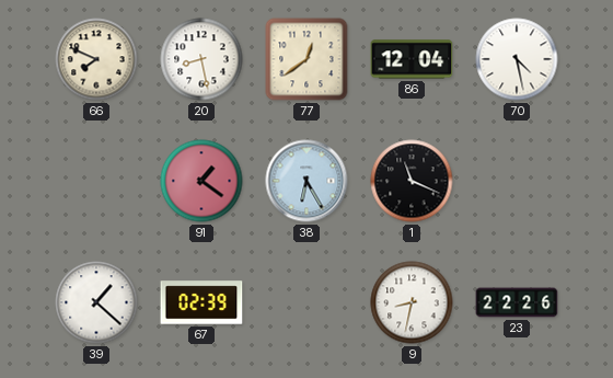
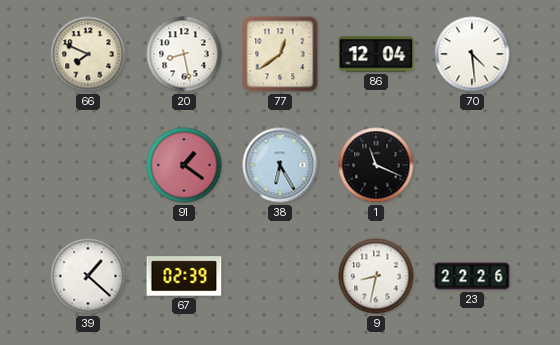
70: 4:28 -> 4:29
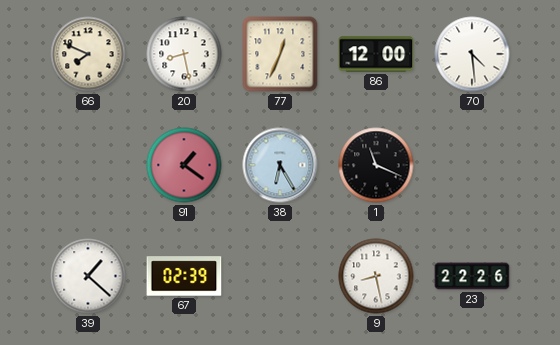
77: 12:39 -> 12:34
86: 12:04 -> 12:00
9: 8:32 -> 8:28
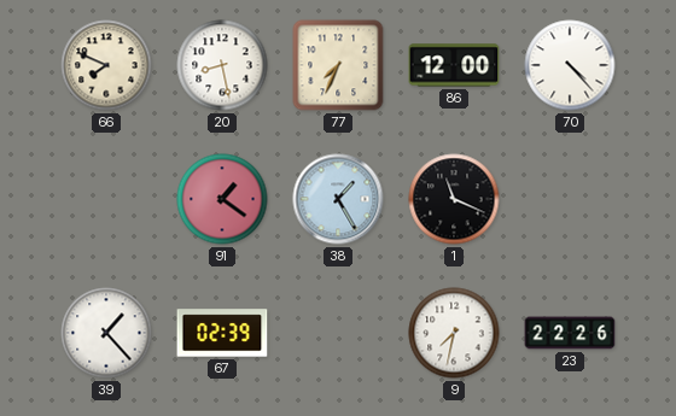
77: 12:34 -> 7:34
70: 4:29 -> 4:23
38: 6:25 -> 1:25
39: 1:22 -> 1:23
9: 8:28 -> 7:32
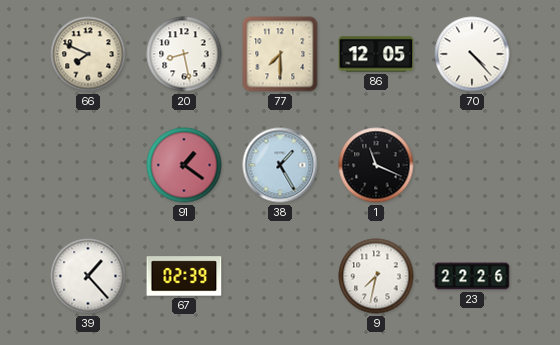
77: 7:34 -> 7:30
86: 12:00 -> 12:05
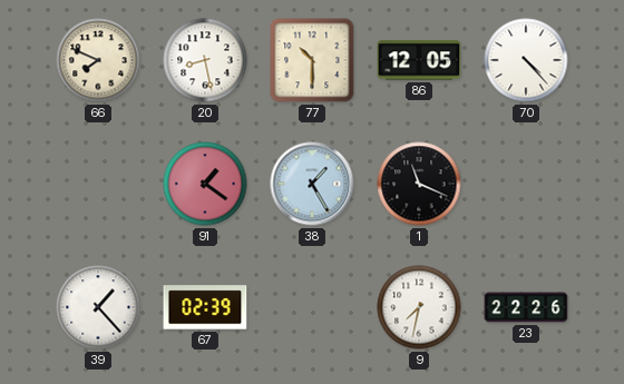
77: 7:30 -> 10:30
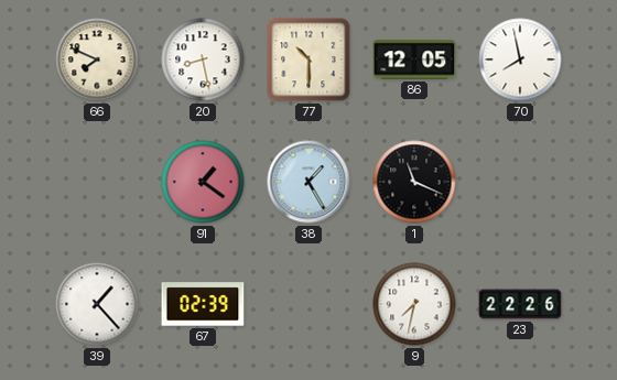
70: 4:23 -> 7:58
